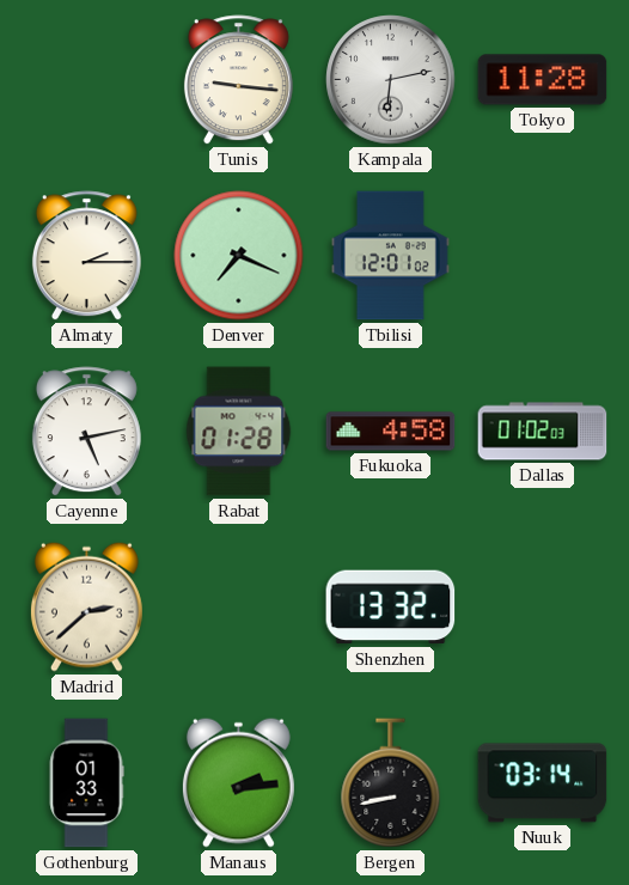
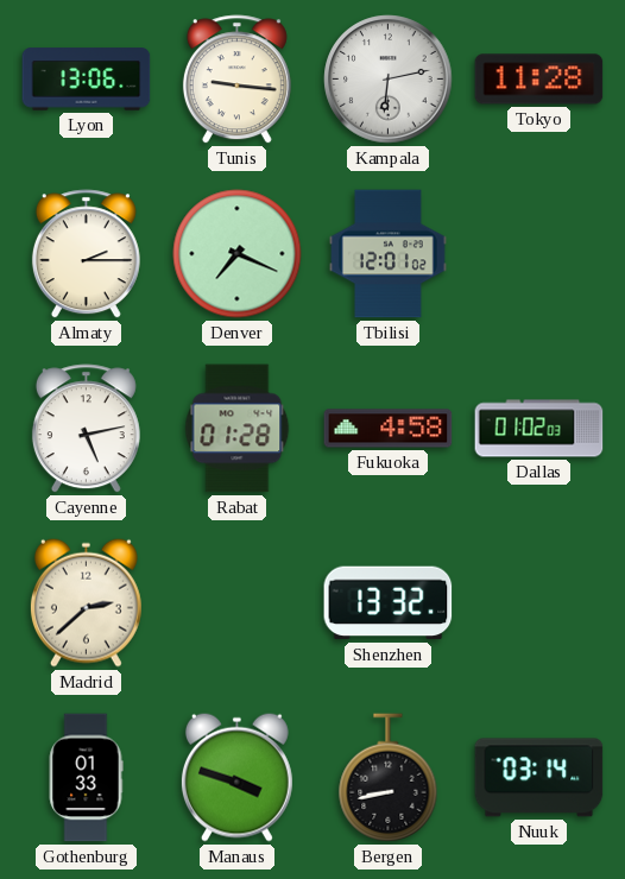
Lyon: none -> 13:06
Manaus: 2:14 -> 3:48
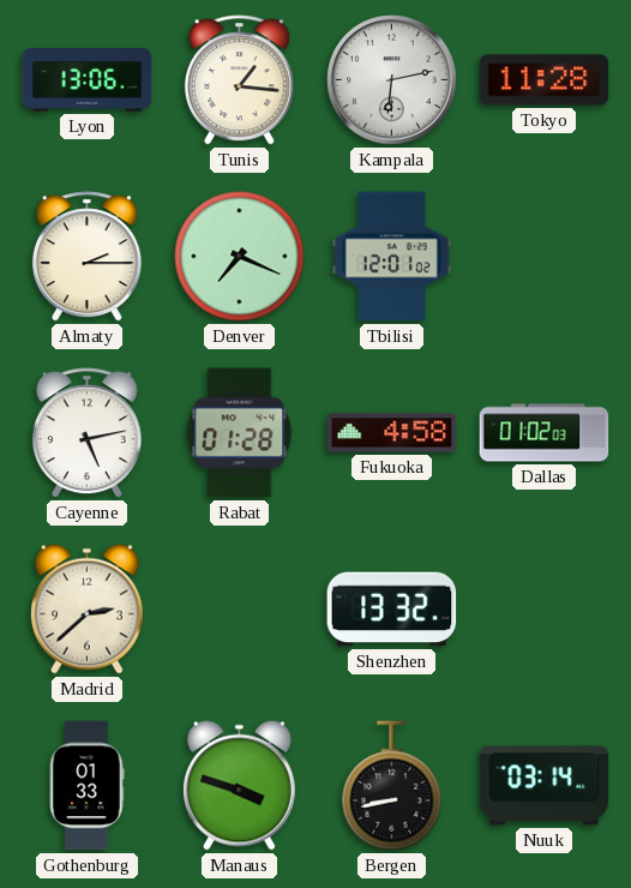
Tunis: 9:16 -> 1:16
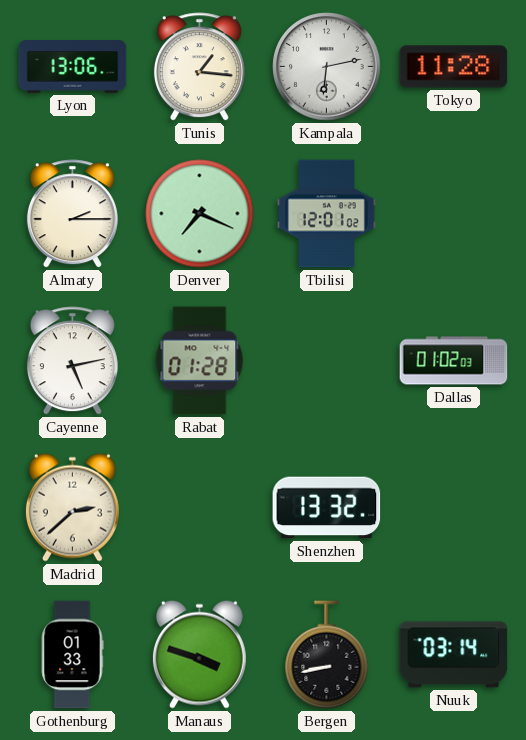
Fukuoka: 4:58 -> none
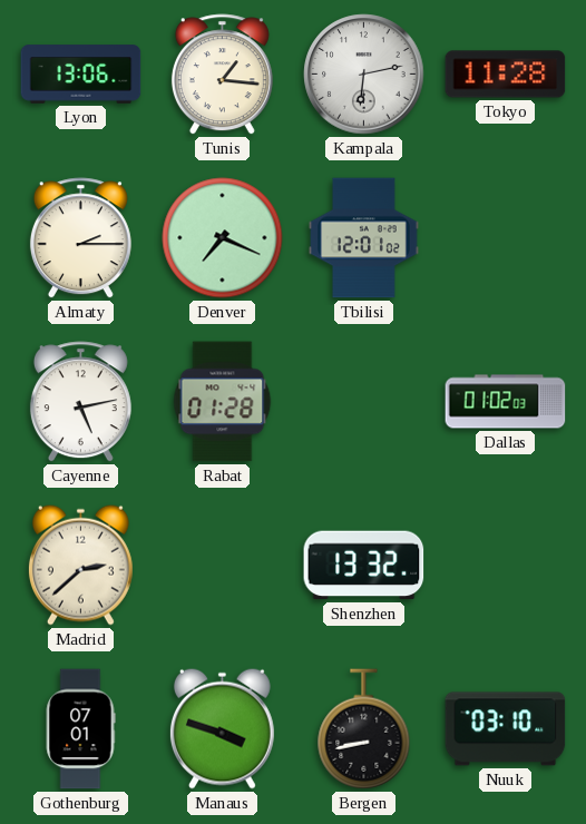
Gothenburg: 01:33 -> 07:01
Nuuk: 03:14 -> 03:10
